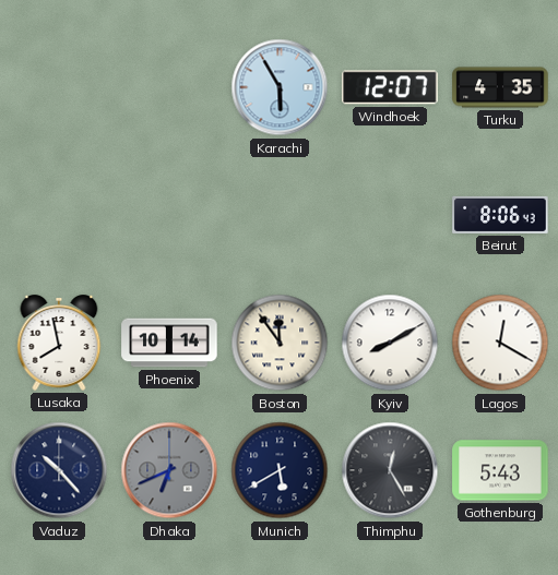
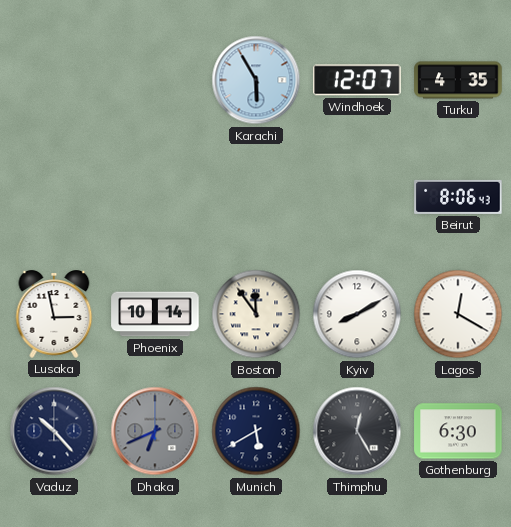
Lusaka: 7:58 -> 2:58
Gothenburg: 5:43 -> 6:30
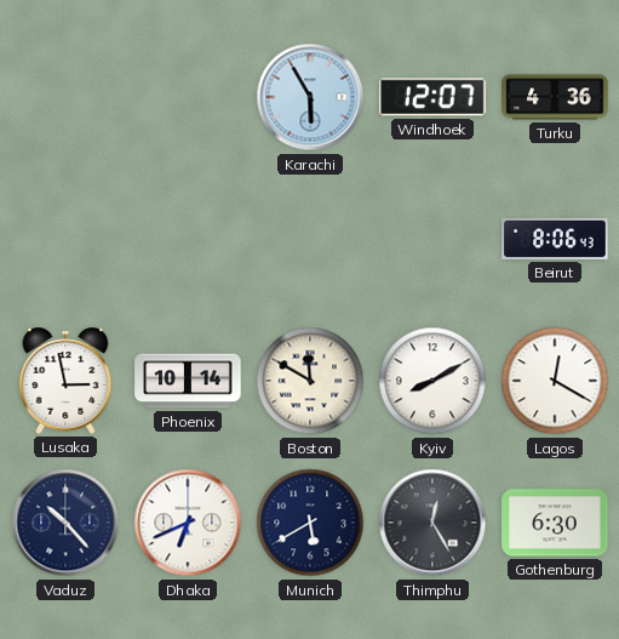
Turku: 4:35 -> 4:36
Boston: 11:54 -> 11:50
Dhaka dial: grey -> white
